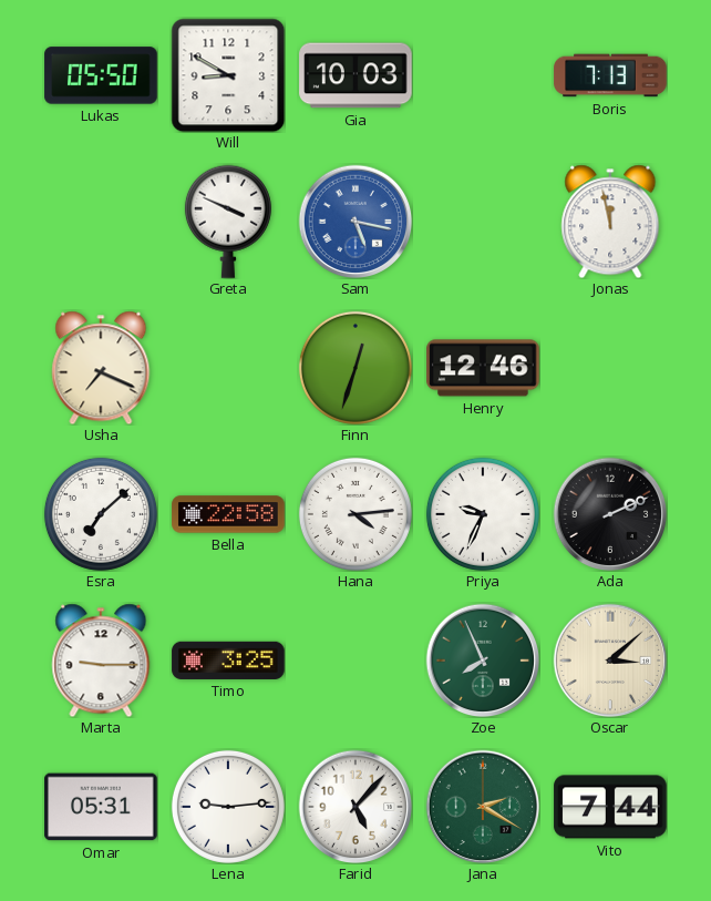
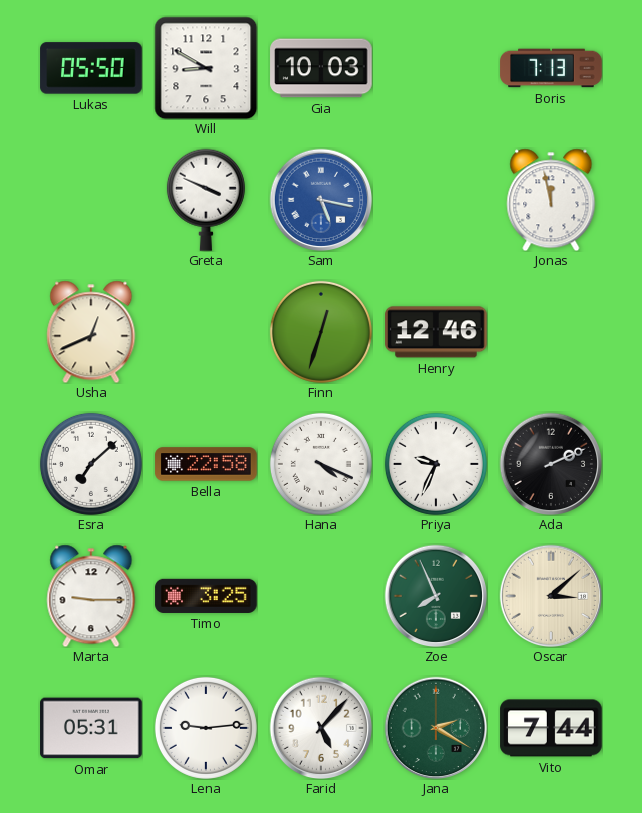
Usha: 7:19 -> 12:41
Hana: 4:14 -> 4:19
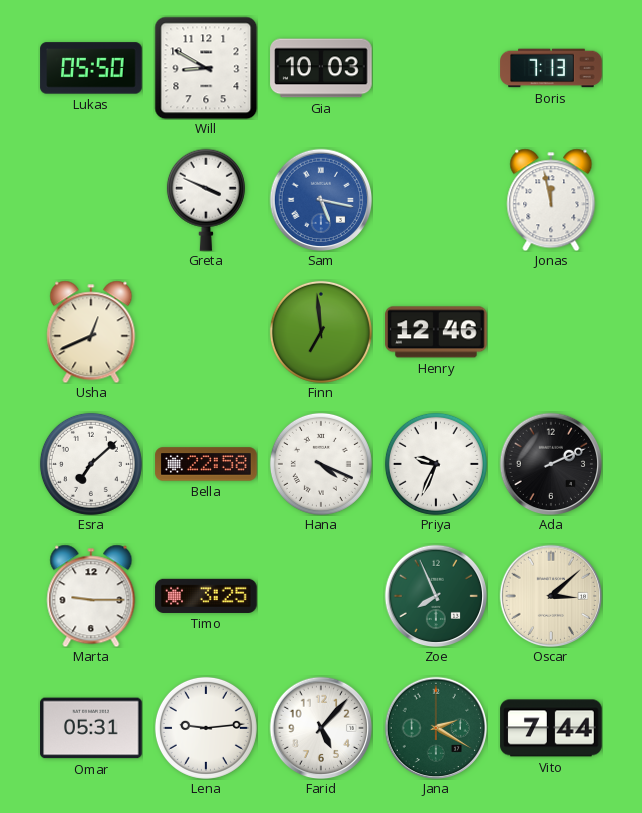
Finn: 12:33 -> 6:59
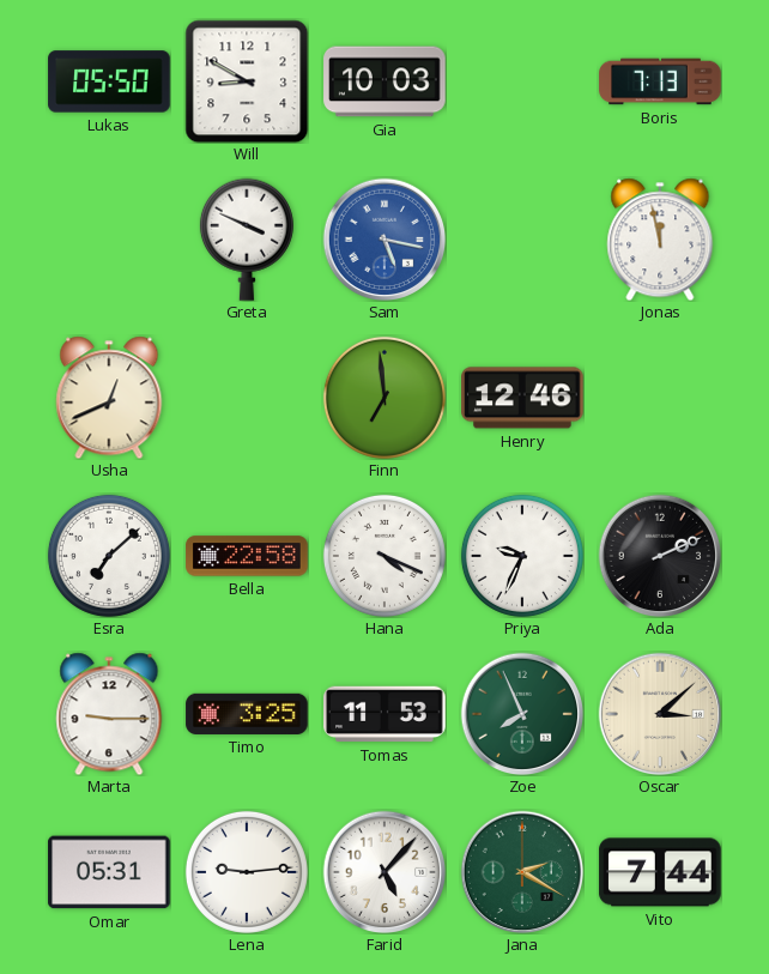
Tomas: none -> 11:53
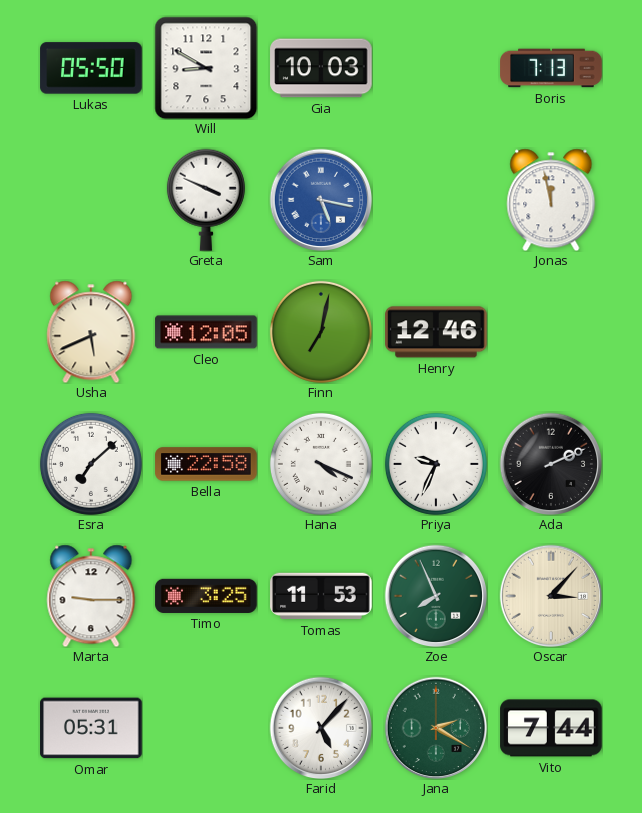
Usha: 12:41 -> 5:41
Cleo: none -> 12:05
Finn: 6:59 -> 7:02
Oscar: 3:08 -> 3:07
Lena: 9:14 -> none
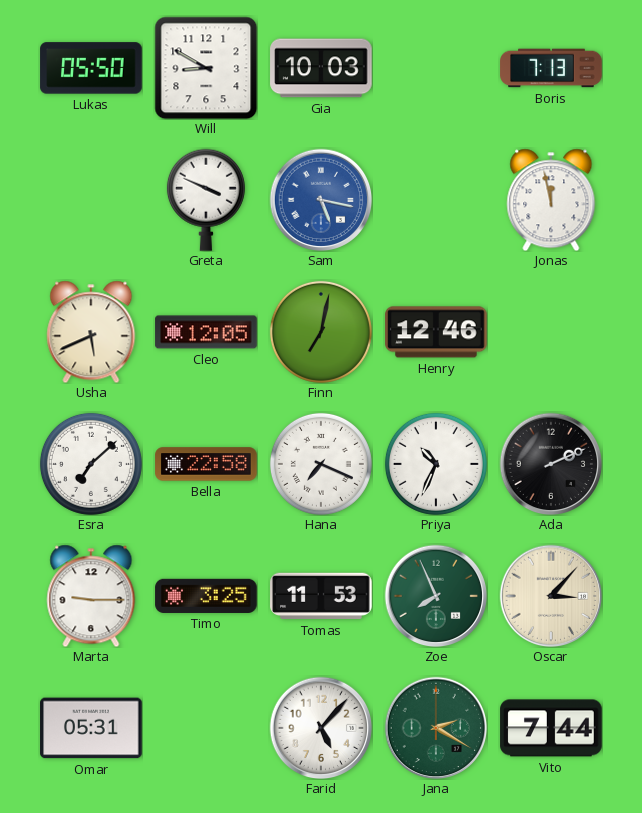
Hana: 4:19 -> 7:19
Priya: 9:34 -> 10:34
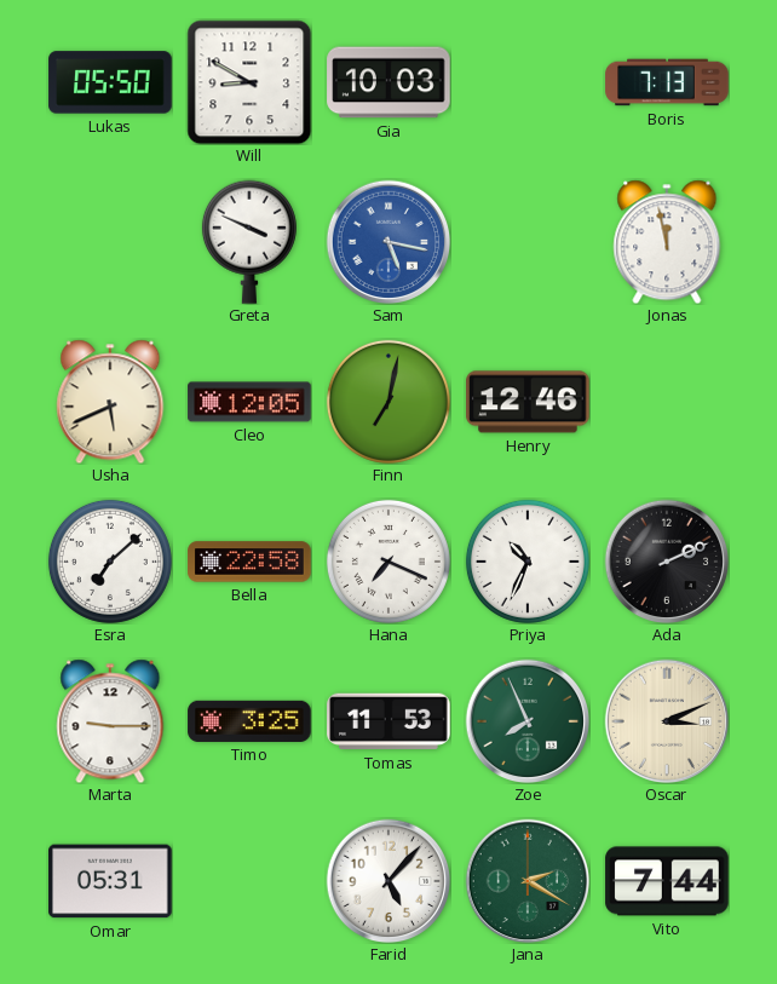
Oscar: 3:07 -> 3:11
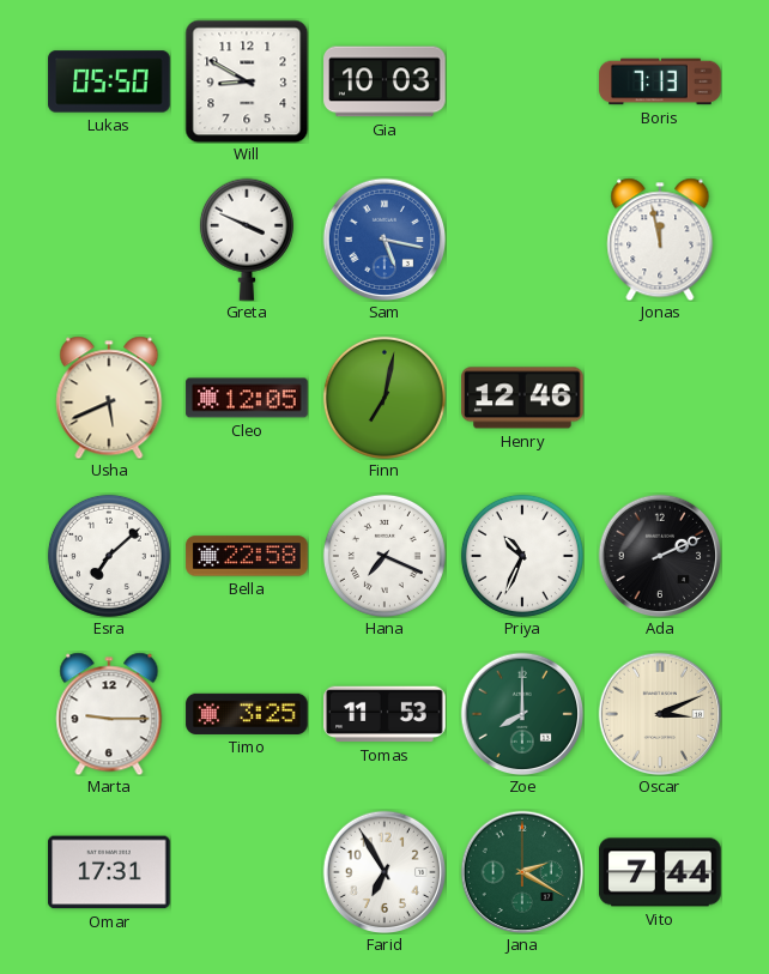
Zoe: 7:56 -> 8:00
Omar: 05:31 -> 17:31
Farid: 5:07 -> 6:55
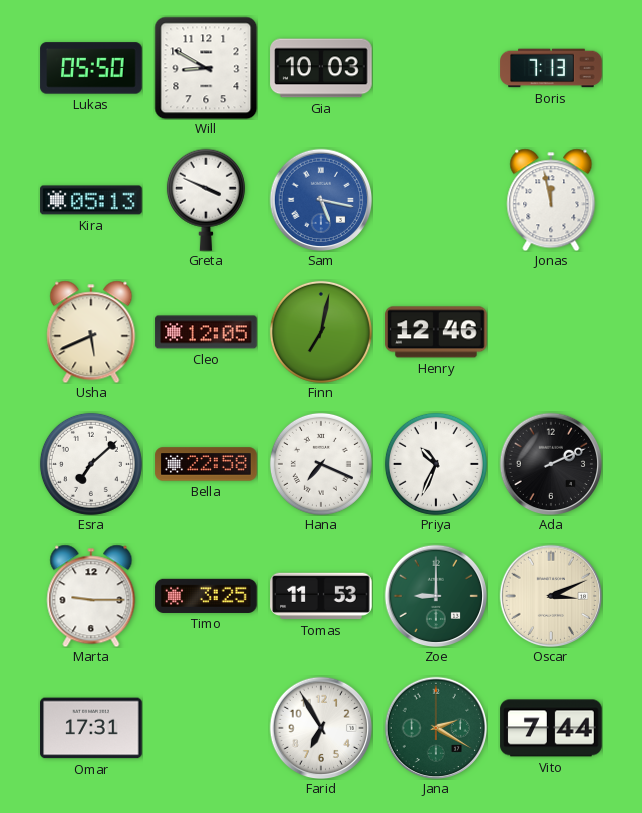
Kira: none -> 05:13
Zoe: 8:00 -> 9:00
